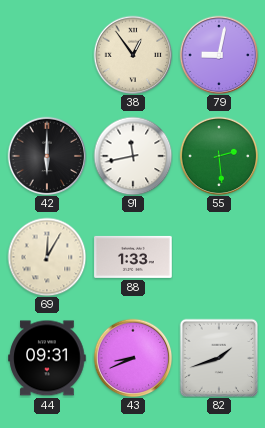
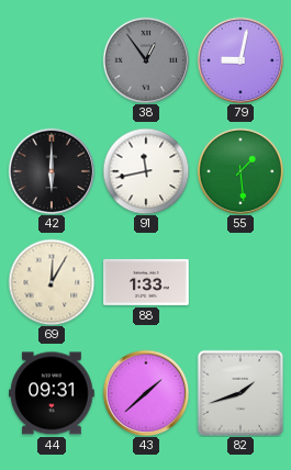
38 dial: cream -> grey
55: 2:29 -> 1:29
43: 8:41 -> 1:38
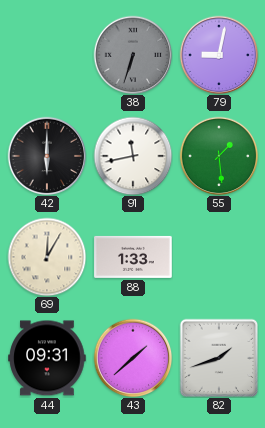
38: 12:54 -> 6:33
